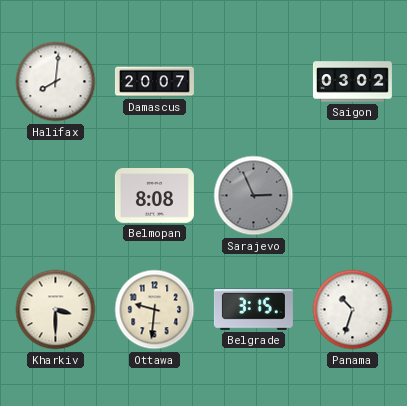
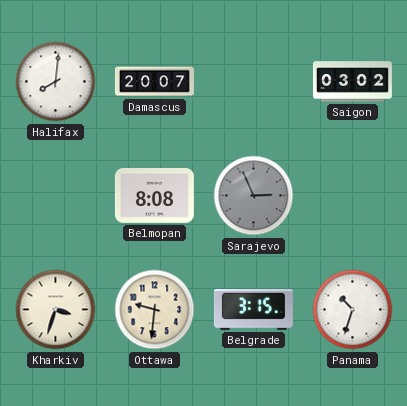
Kharkiv: 3:30 -> 3:33
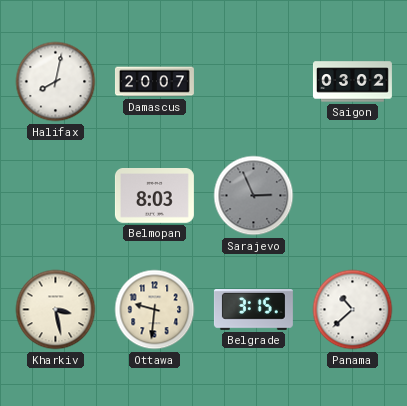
Halifax: 8:01 -> 8:02
Belmopan: 8:08 -> 8:03
Kharkiv: 3:33 -> 3:28
Panama: 10:33 -> 10:38
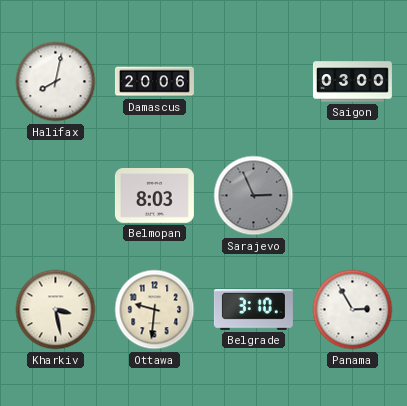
Damascus: 20:07 -> 20:06
Saigon: 03:02 -> 03:00
Belgrade: 3:15 -> 3:10
Panama: 10:38 -> 2:55
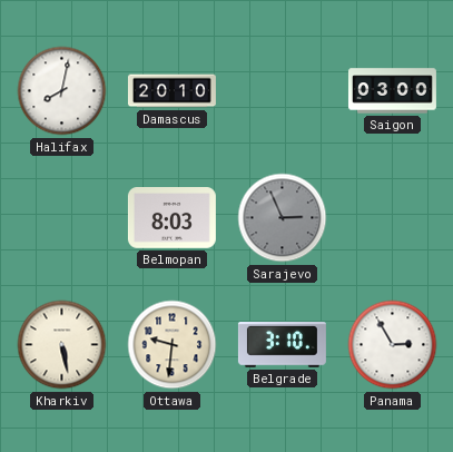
Damascus: 20:06 -> 20:10
Kharkiv: 3:28 -> 5:28
